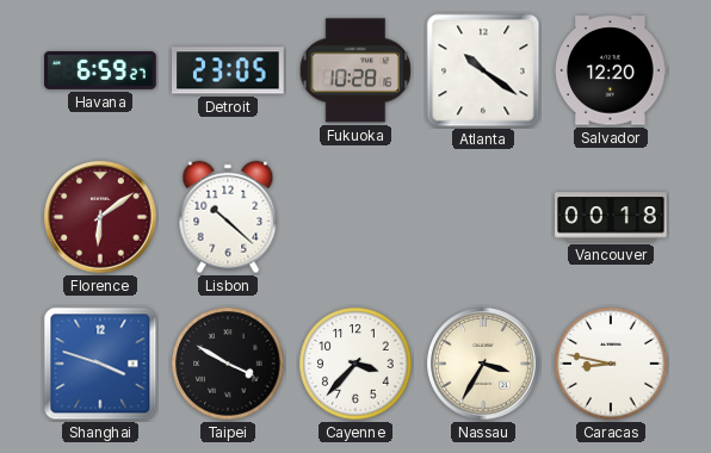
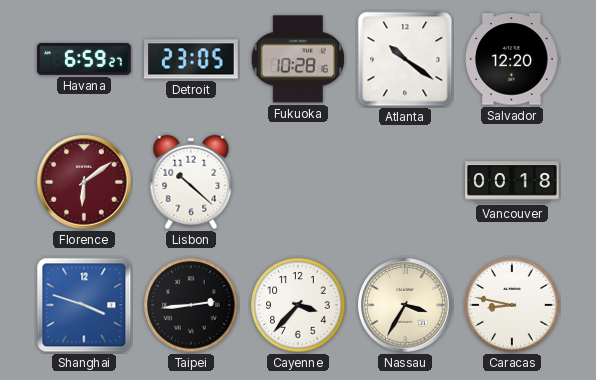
Taipei: 3:50 -> 2:44
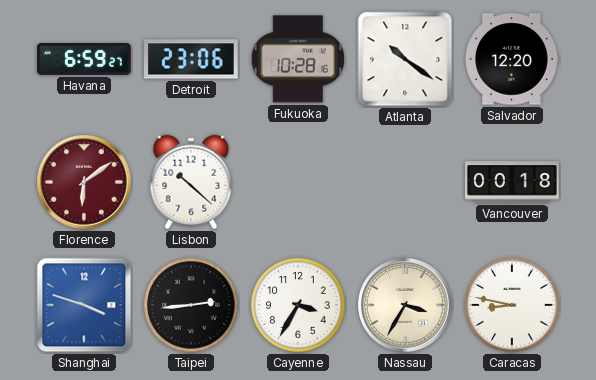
Detroit: 23:05 -> 23:06
Cayenne: 3:37 -> 3:35
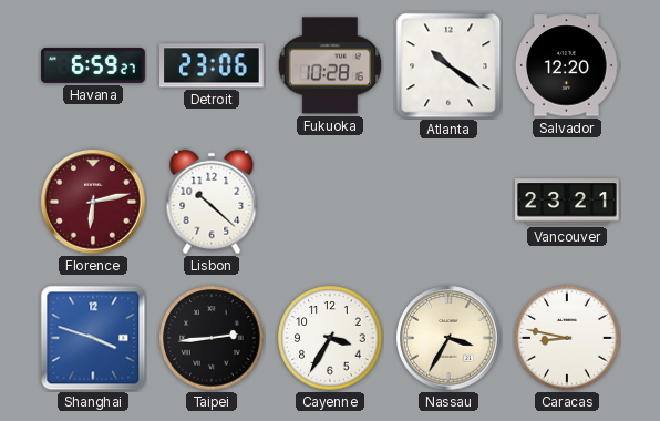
Florence: 6:09 -> 6:13
Vancouver: 00:18 -> 23:21
